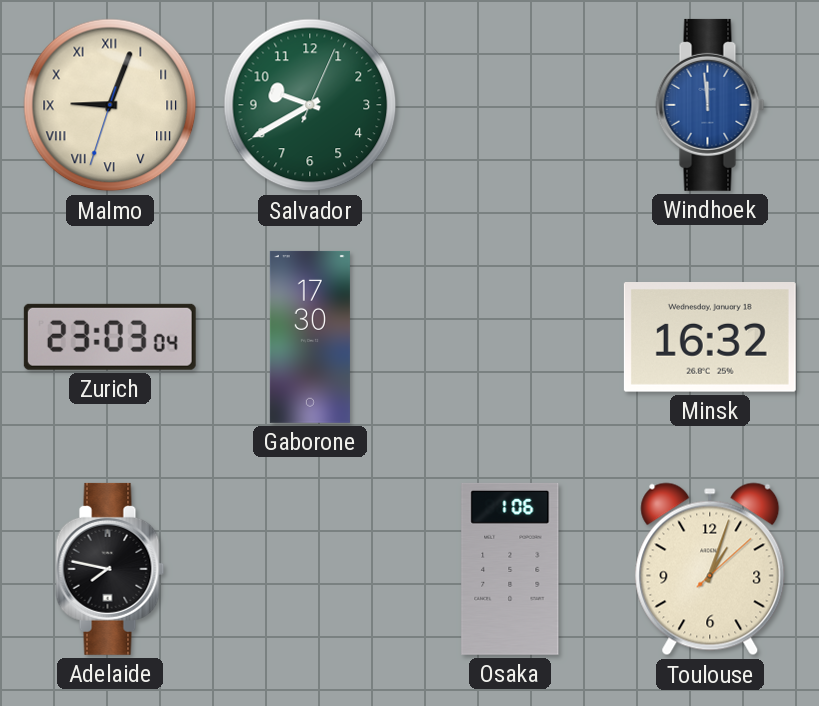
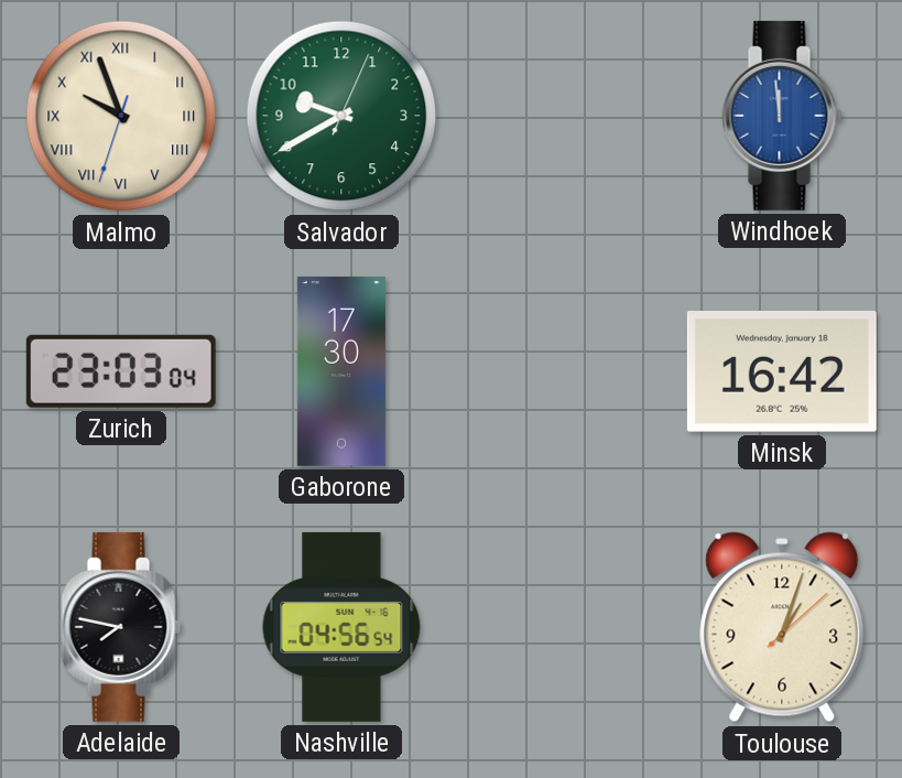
Malmo: 9:03 -> 9:56
Minsk: 16:32 -> 16:42
Nashville: none -> 04:56
Osaka: 1:06 -> none
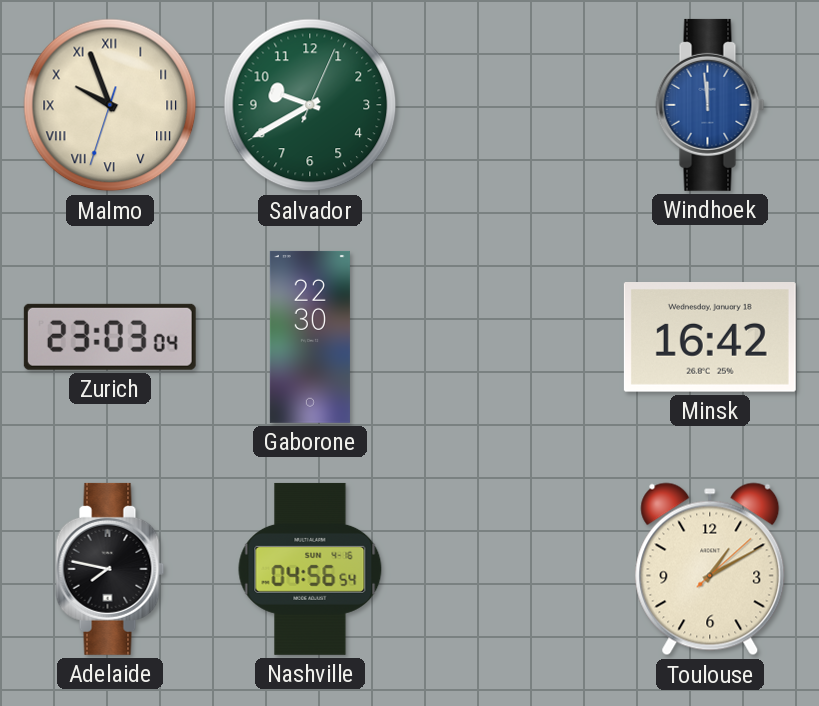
Gaborone: 17:30 -> 22:30
Toulouse: 1:03 -> 1:10
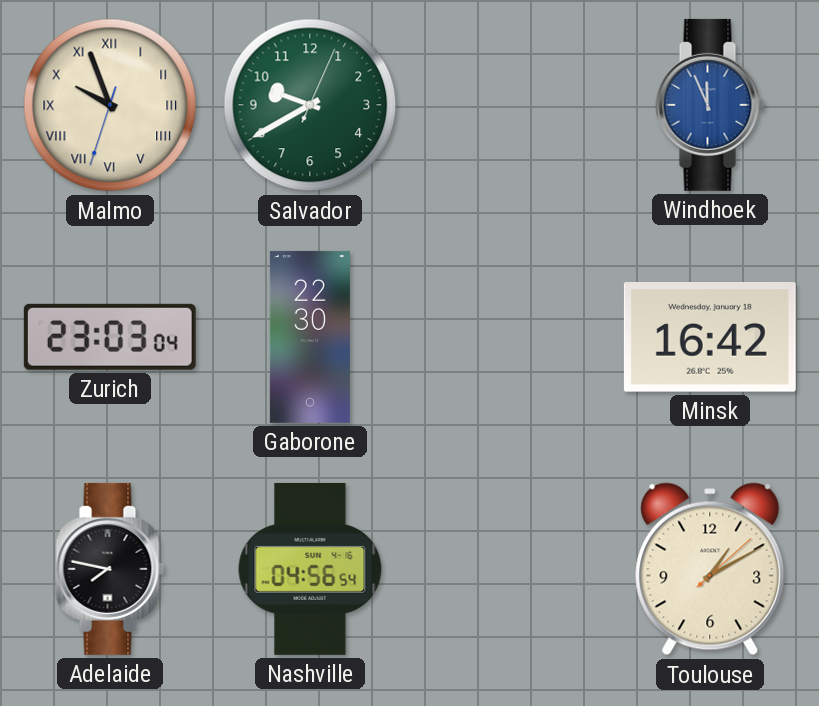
Windhoek: 11:59 -> 11:56
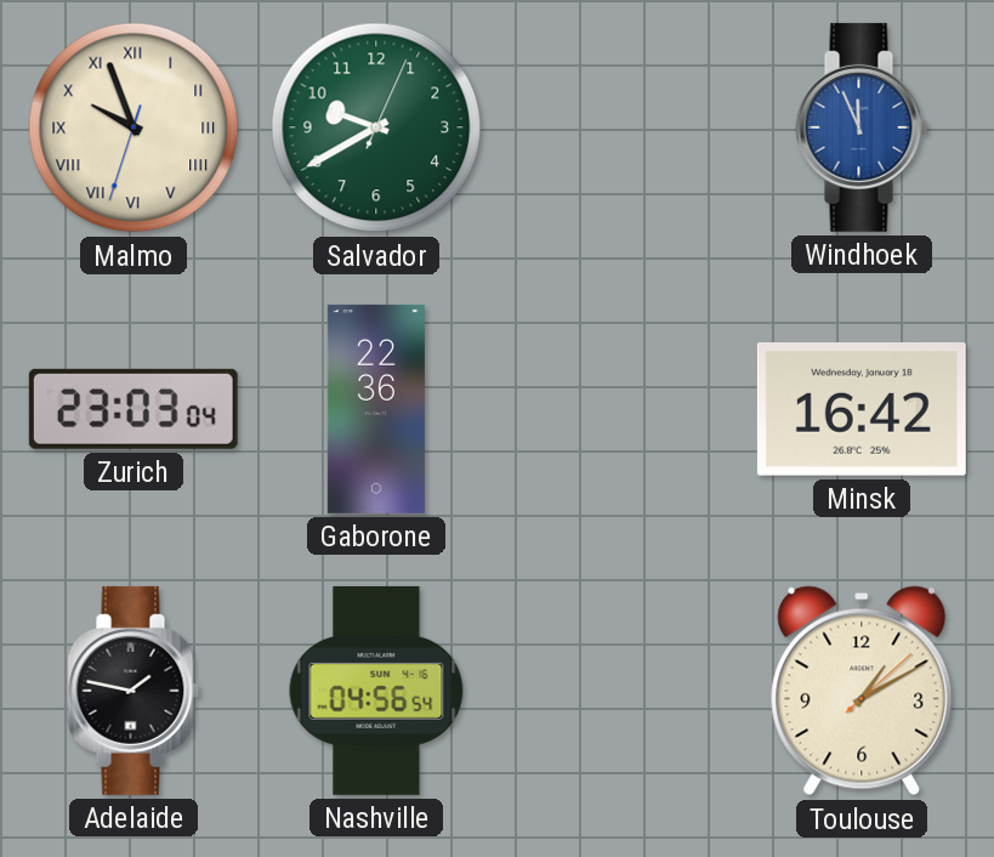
Gaborone: 22:30 -> 22:36
Adelaide: 7:47 -> 1:47
